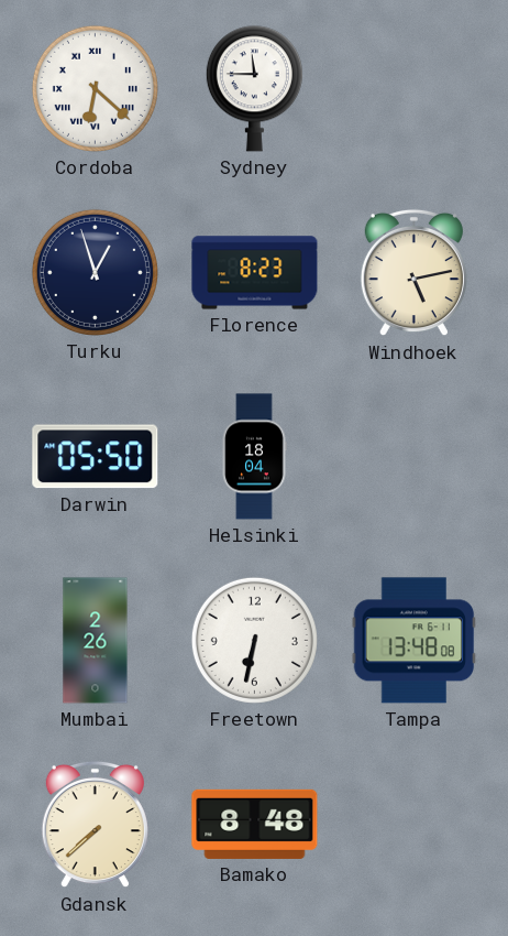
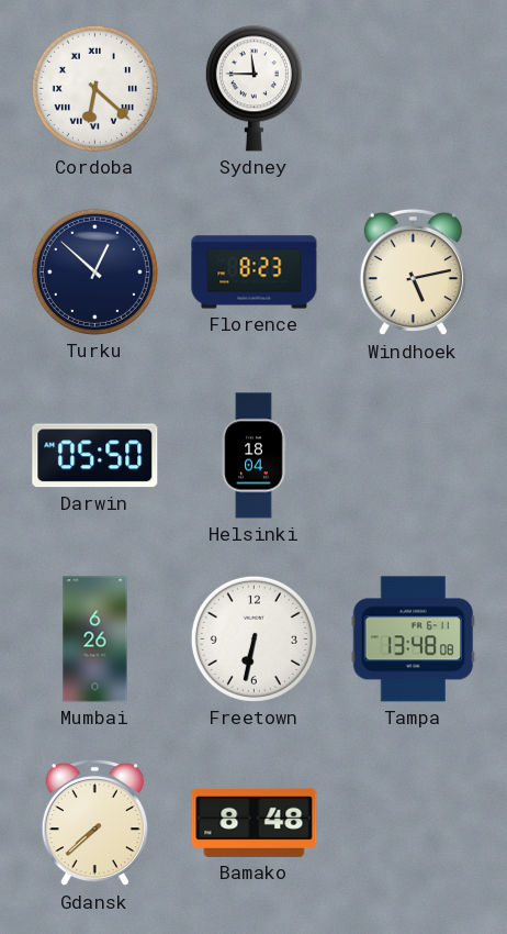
Turku: 12:57 -> 12:52
Mumbai: 2:26 -> 6:26
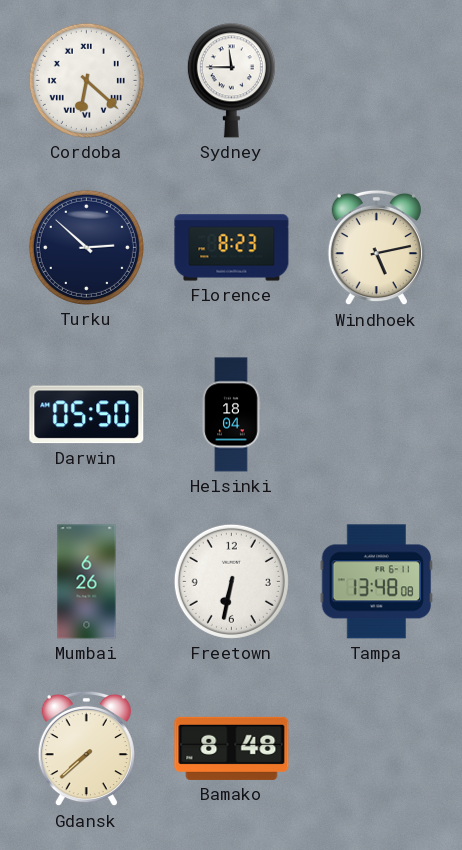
Turku: 12:52 -> 2:52
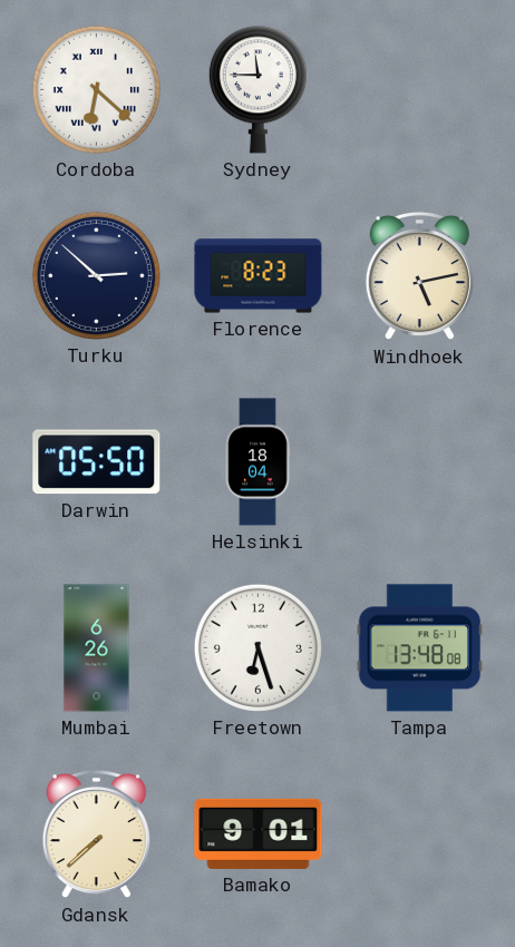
Freetown: 6:32 -> 6:27
Bamako: 8:48 -> 9:01
